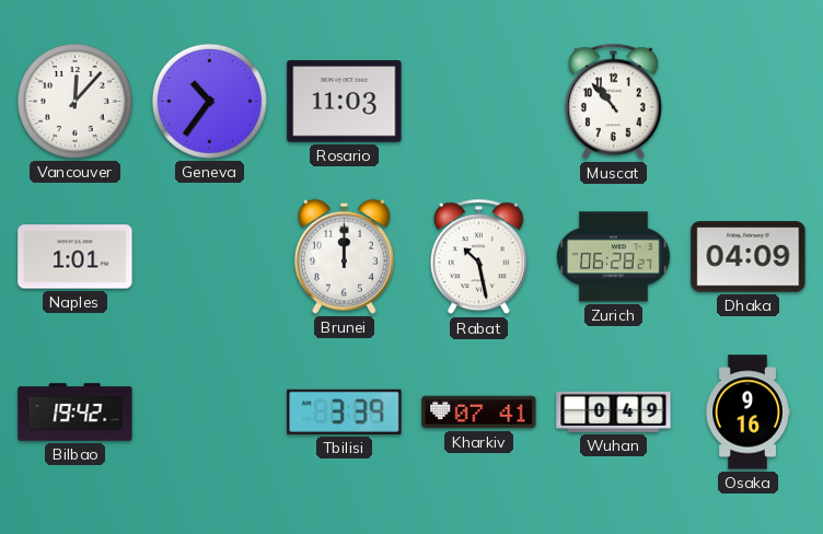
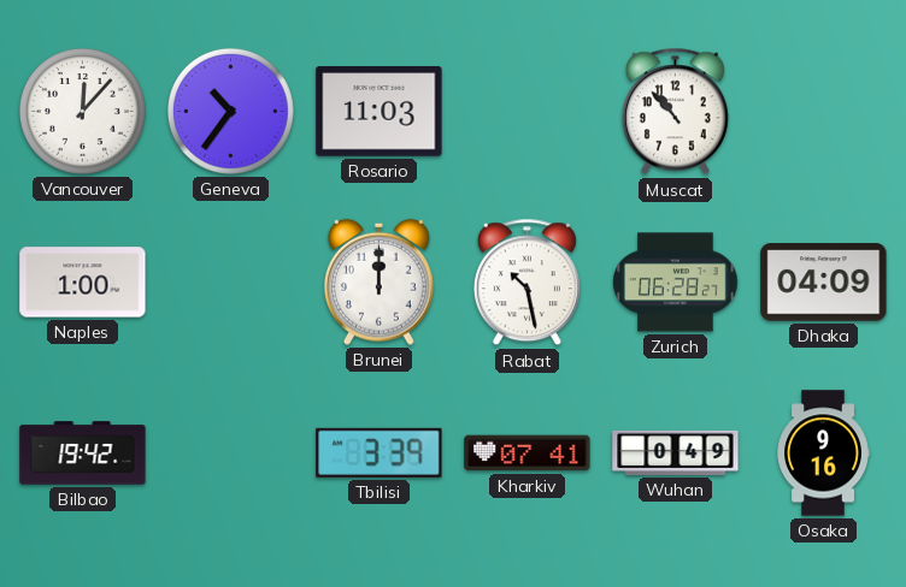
Naples: 1:01 -> 1:00
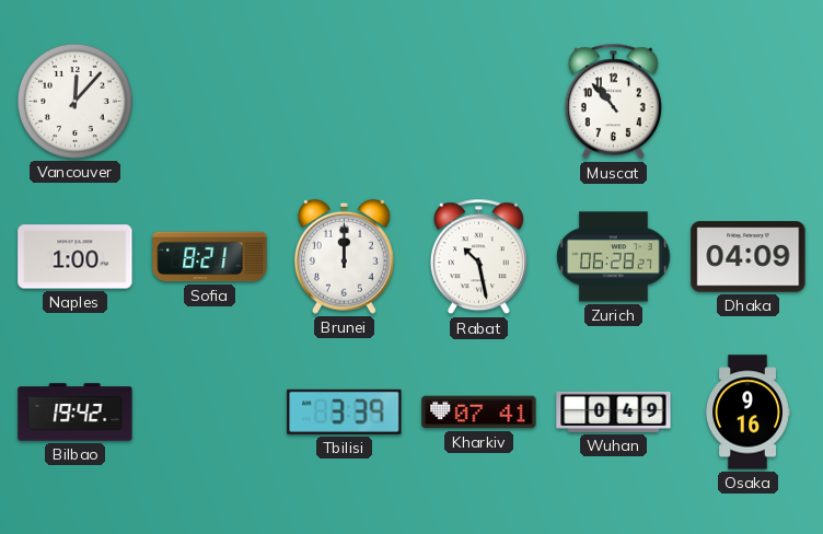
Geneva: 10:36 -> none
Rosario: 11:03 -> none
Sofia: none -> 8:21
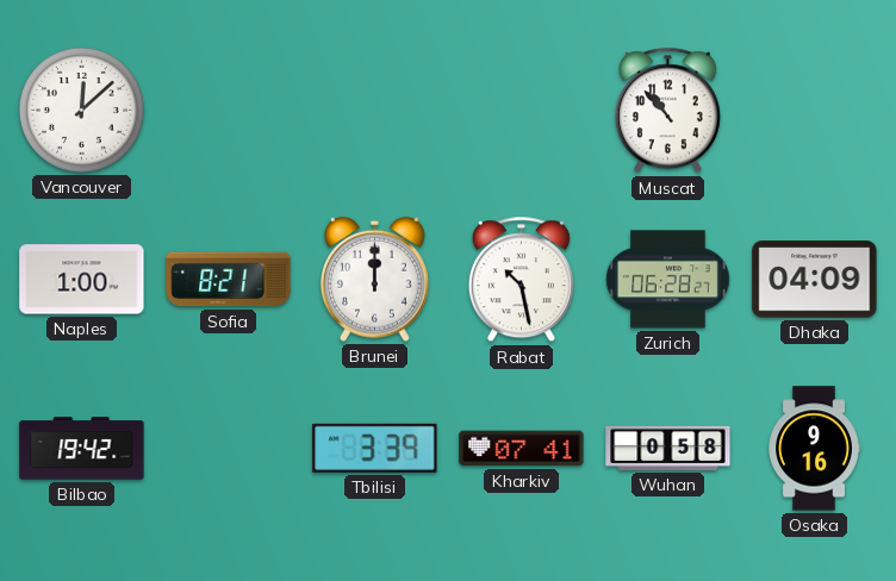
Vancouver: 12:07 -> 12:08
Wuhan: 0:49 -> 0:58
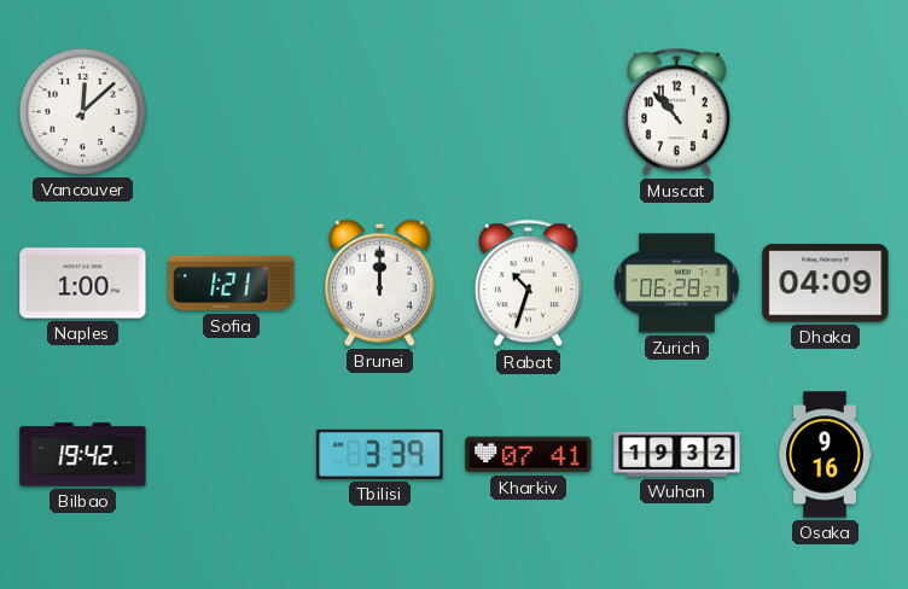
Sofia: 8:21 -> 1:21
Rabat: 10:28 -> 10:33
Wuhan: 0:58 -> 19:32
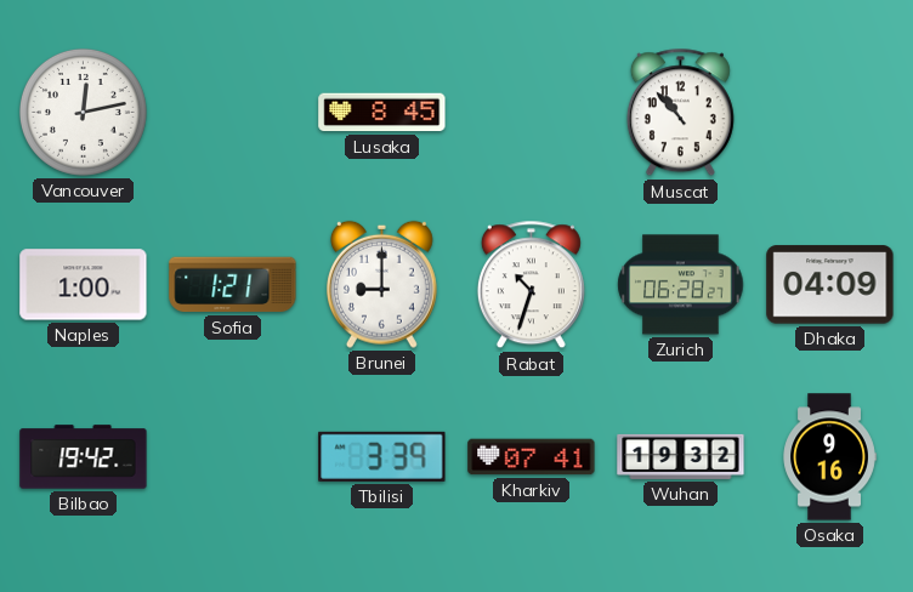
Vancouver: 12:08 -> 12:13
Lusaka: none -> 8:45
Brunei: 12:00 -> 9:00
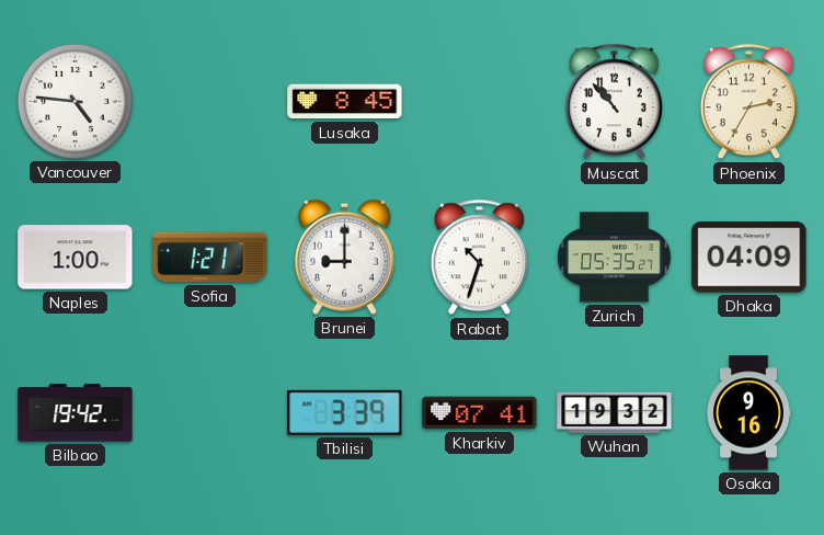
Vancouver: 12:13 -> 4:46
Phoenix: none -> 2:35
Zurich: 06:28 -> 05:35
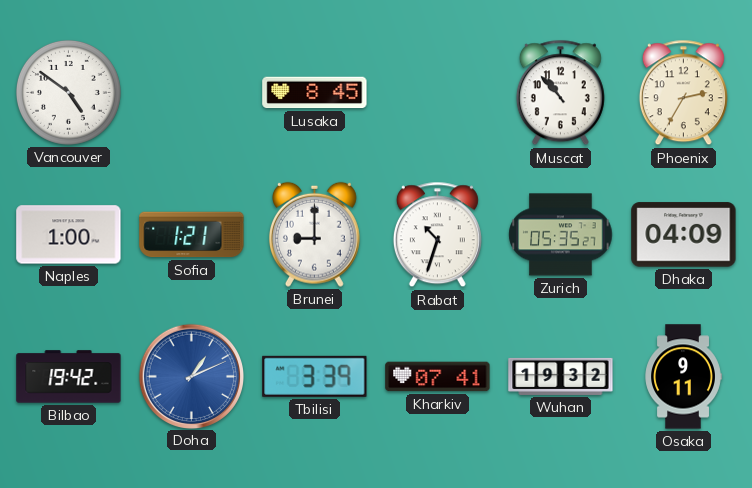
Vancouver: 4:46 -> 4:51
Doha: none -> 1:11
Osaka: 9:16 -> 9:11
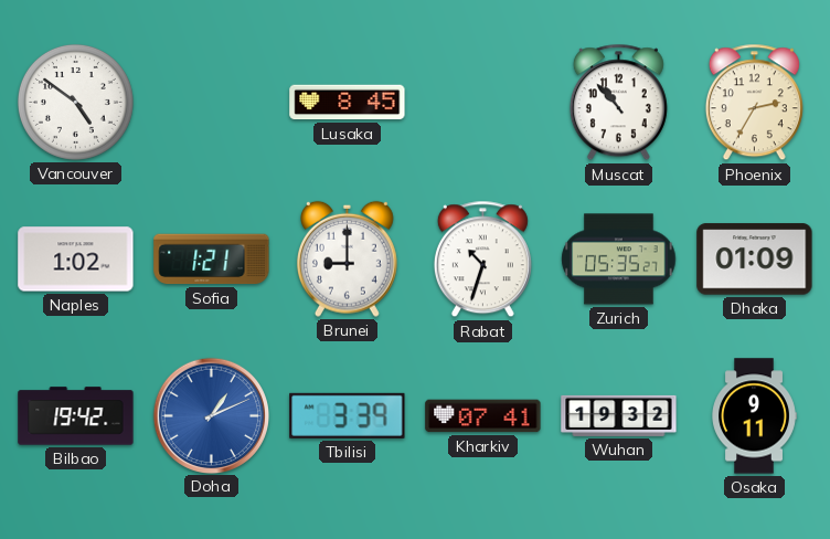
Naples: 1:00 -> 1:02
Dhaka: 04:09 -> 01:09
